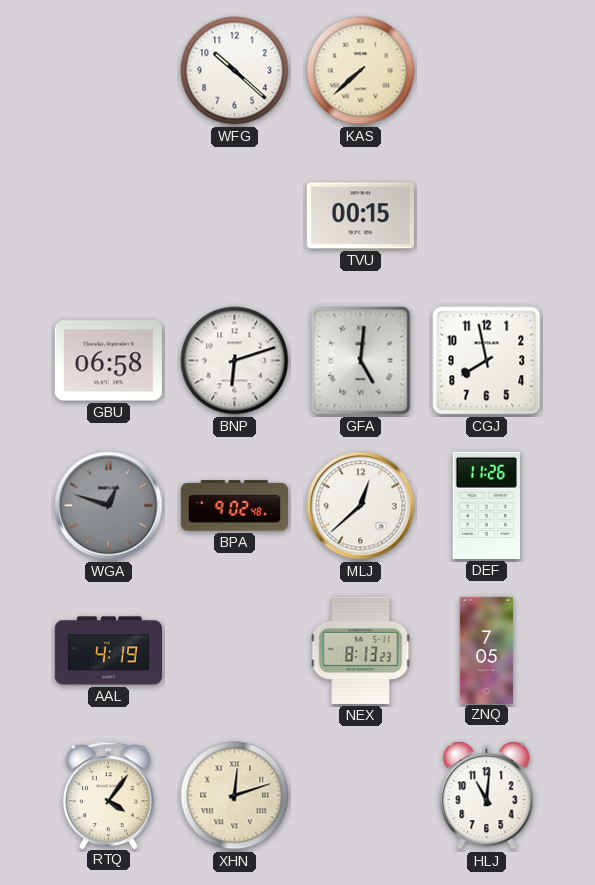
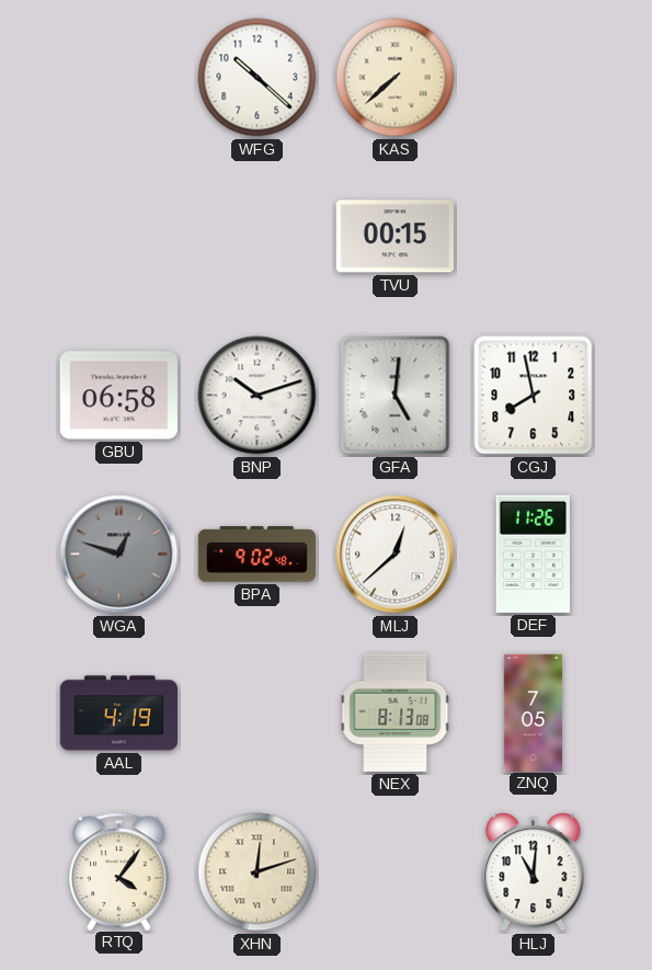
BNP: 6:12 -> 10:12
NEX: 8:13:23 -> 8:13:08
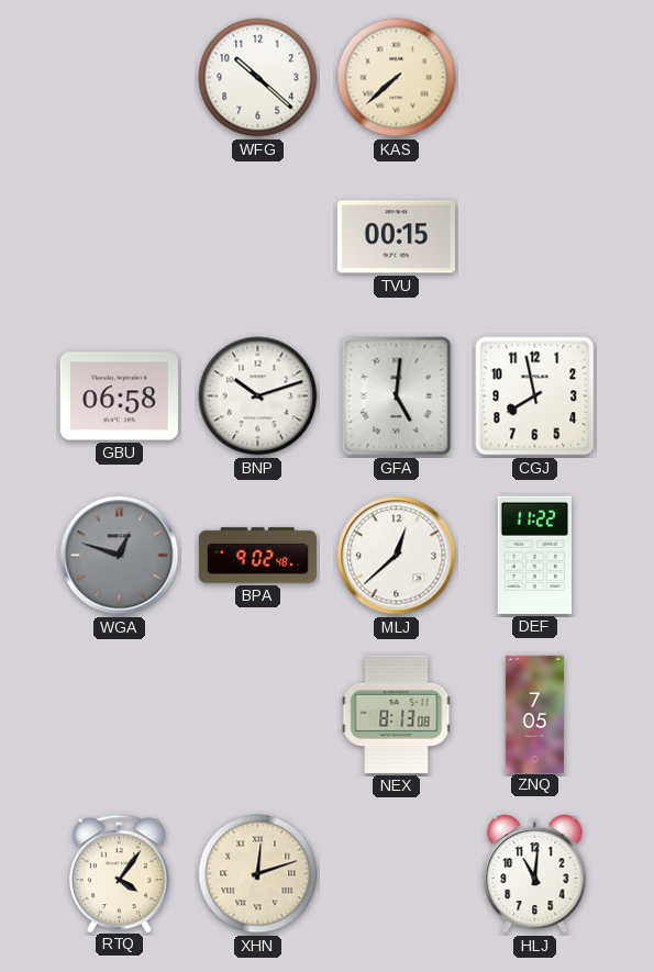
DEF: 11:26 -> 11:22
AAL: 4:19 -> none
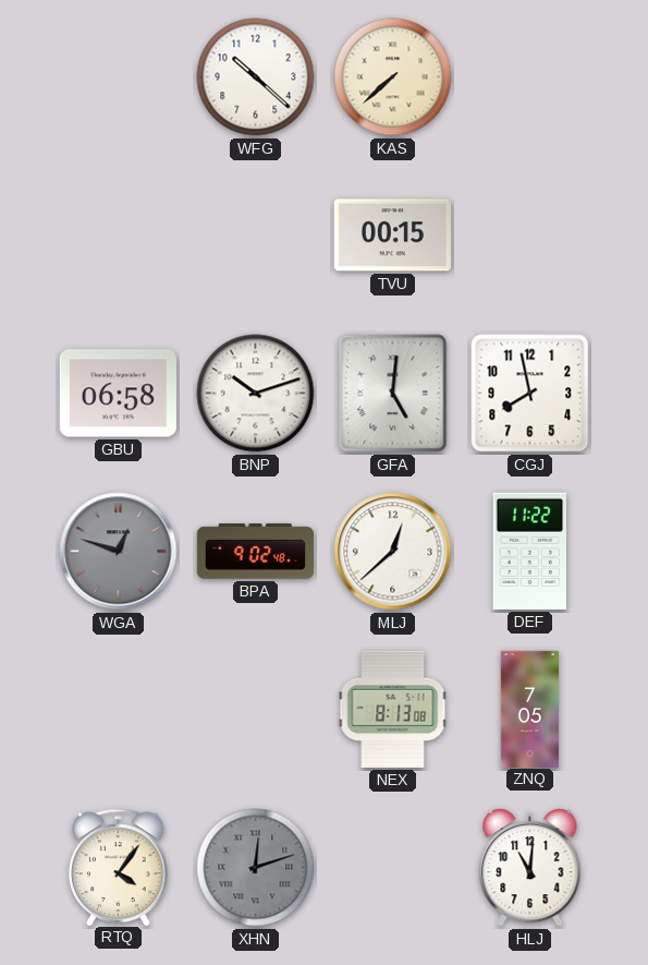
XHN dial: cream -> grey
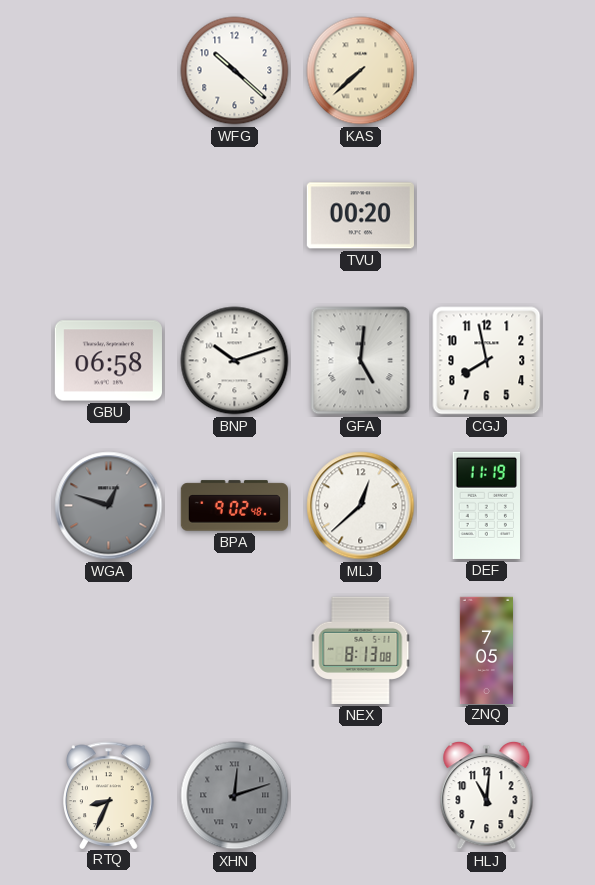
TVU: 00:15 -> 00:20
DEF: 11:22 -> 11:19
RTQ: 4:06 -> 8:34
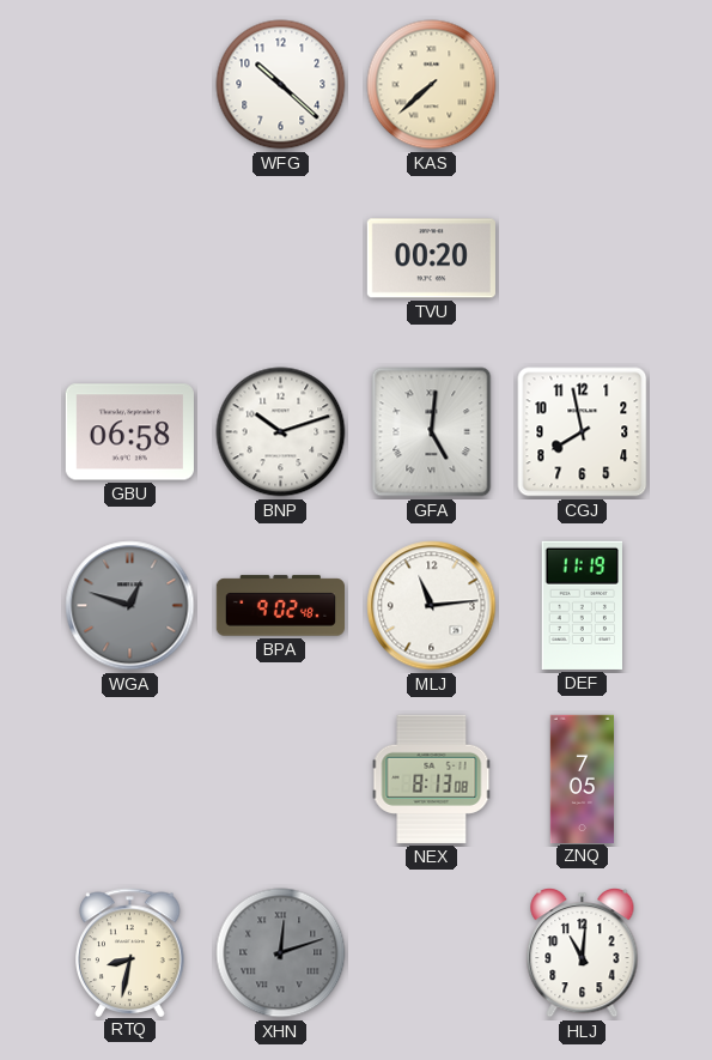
MLJ: 12:38 -> 11:14
RTQ: 8:34 -> 8:32
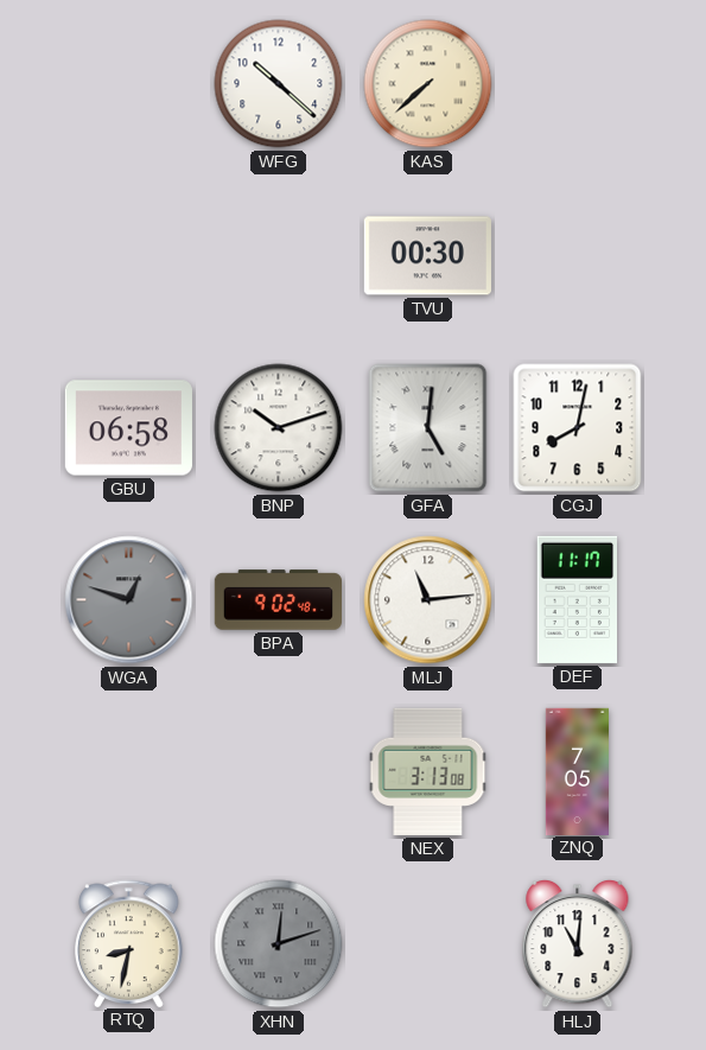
TVU: 00:20 -> 00:30
CGJ: 7:58 -> 8:02
DEF: 11:19 -> 11:17
NEX: 8:13 -> 3:13
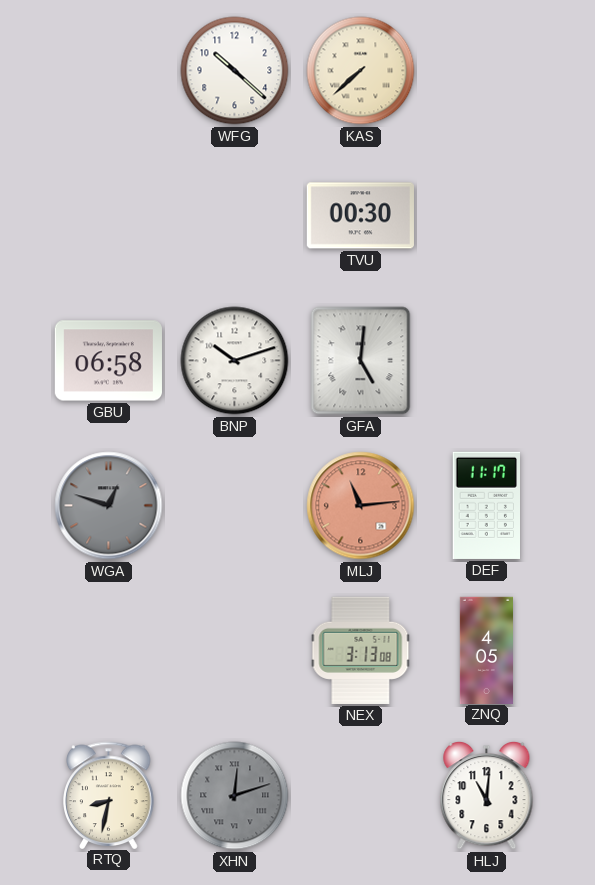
CGJ: 8:02 -> none
BPA: 9:02 -> none
MLJ dial: white -> salmon
ZNQ: 7:05 -> 4:05
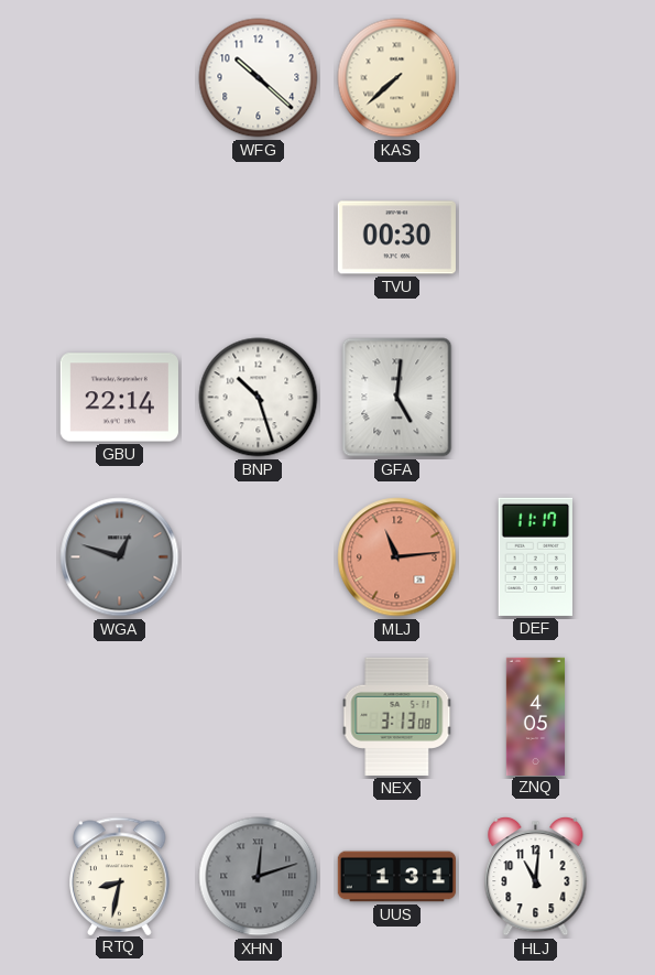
GBU: 06:58 -> 22:14
BNP: 10:12 -> 10:27
UUS: none -> 1:31
